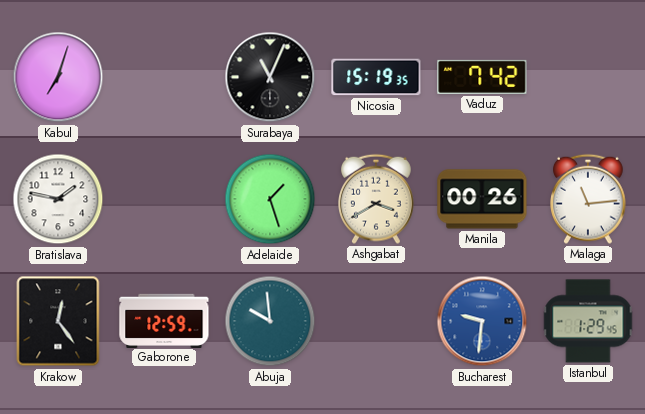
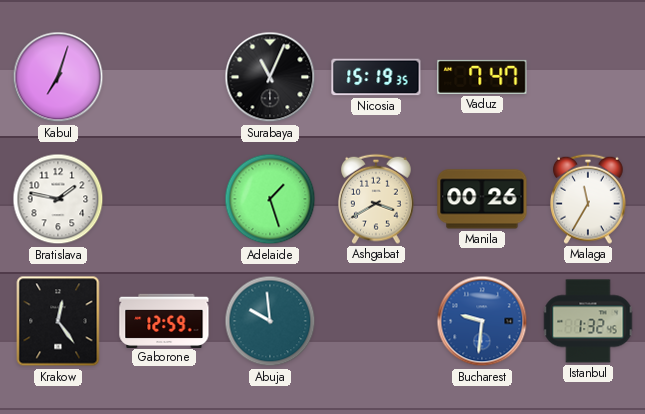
Vaduz: 7:42 -> 7:47
Malaga: 11:14 -> 11:35
Istanbul: 1:29 -> 1:32
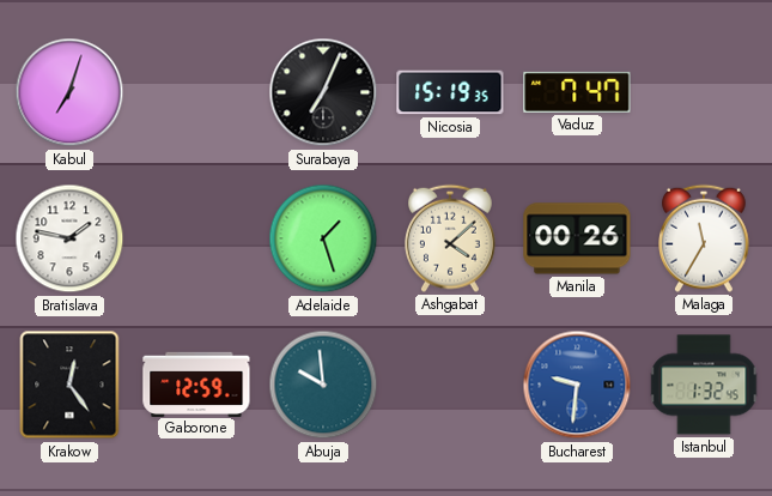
Surabaya: 11:04 -> 7:04
Ashgabat: 3:40 -> 4:08
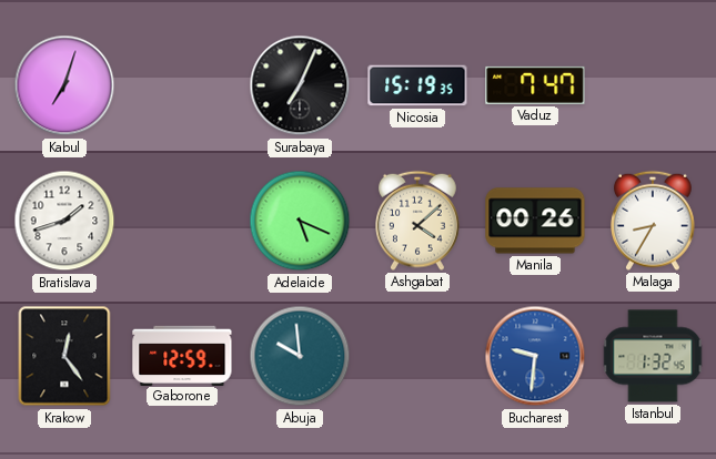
Bratislava: 1:47 -> 1:42
Adelaide: 1:27 -> 5:19
Malaga: 11:35 -> 8:35
